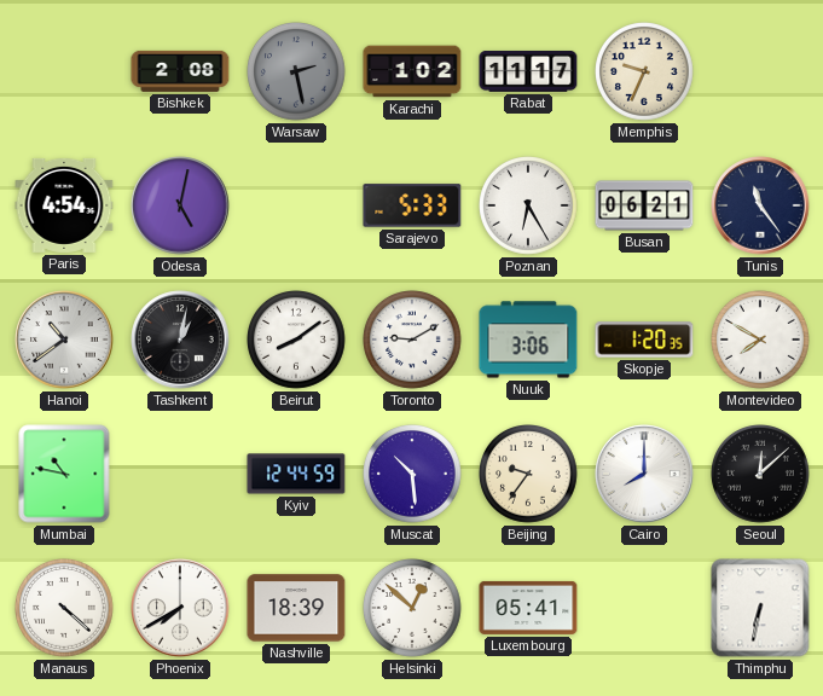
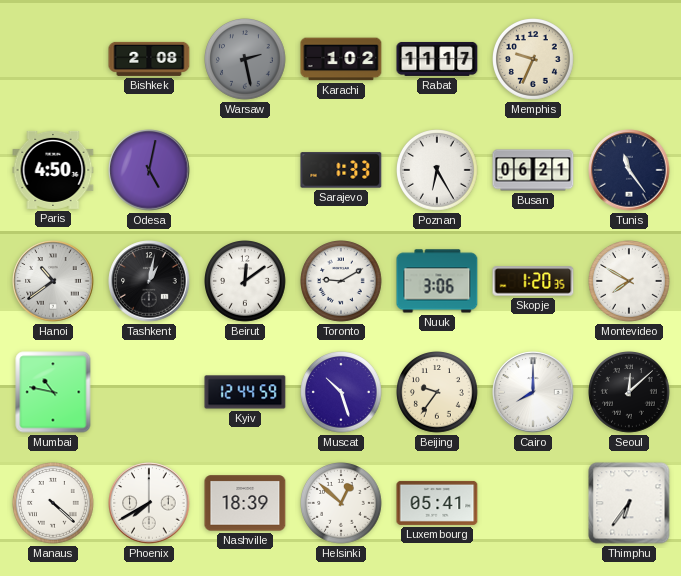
Paris: 4:54 -> 4:50
Sarajevo: 5:33 -> 1:33
Beirut: 8:09 -> 12:09
Muscat: 10:29 -> 10:27
Thimphu: 6:32 -> 6:36
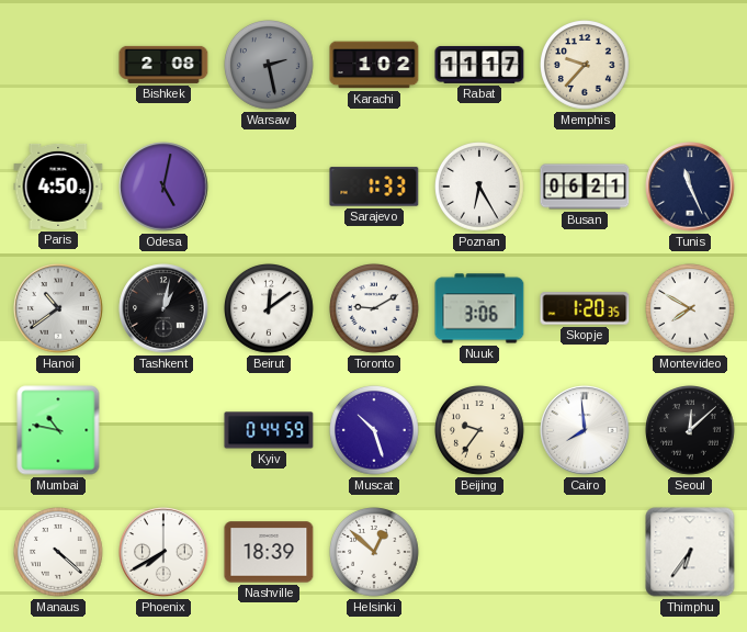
Memphis: 9:34 -> 9:37
Tunis: 11:24 -> 11:26
Kyiv: 12:44 -> 0:44
Cairo: 8:00 -> 7:59
Luxembourg: 05:41 -> none
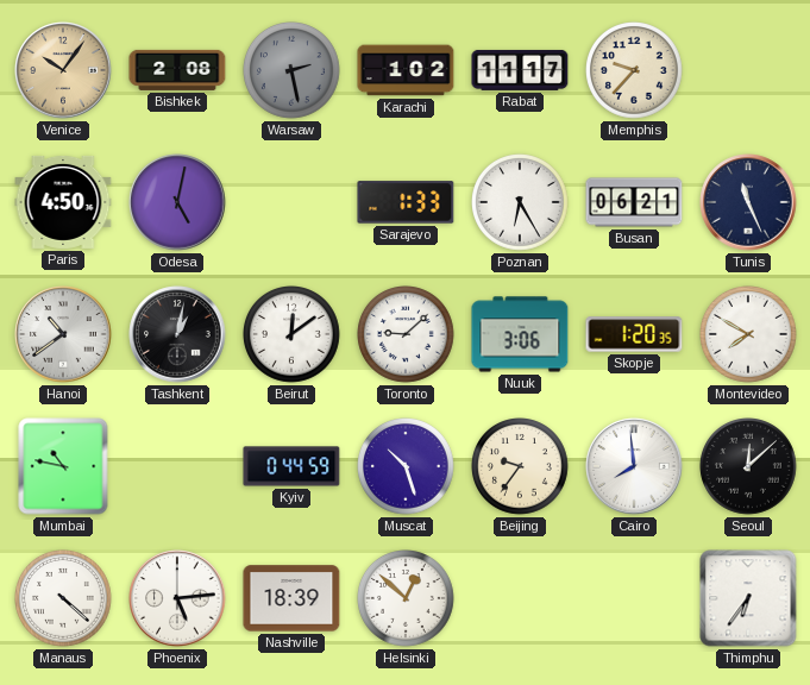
Venice: none -> 10:06
Toronto: 9:10 -> 9:08
Phoenix: 7:40 -> 5:14
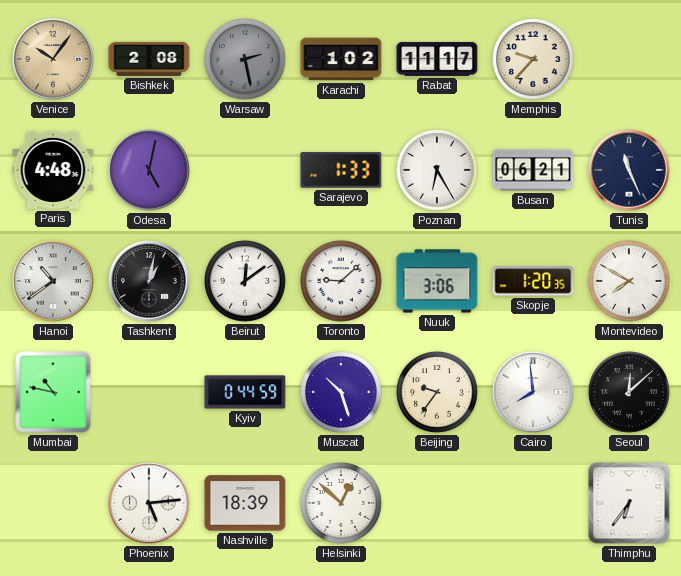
Paris: 4:50 -> 4:48
Manaus: 4:22 -> none
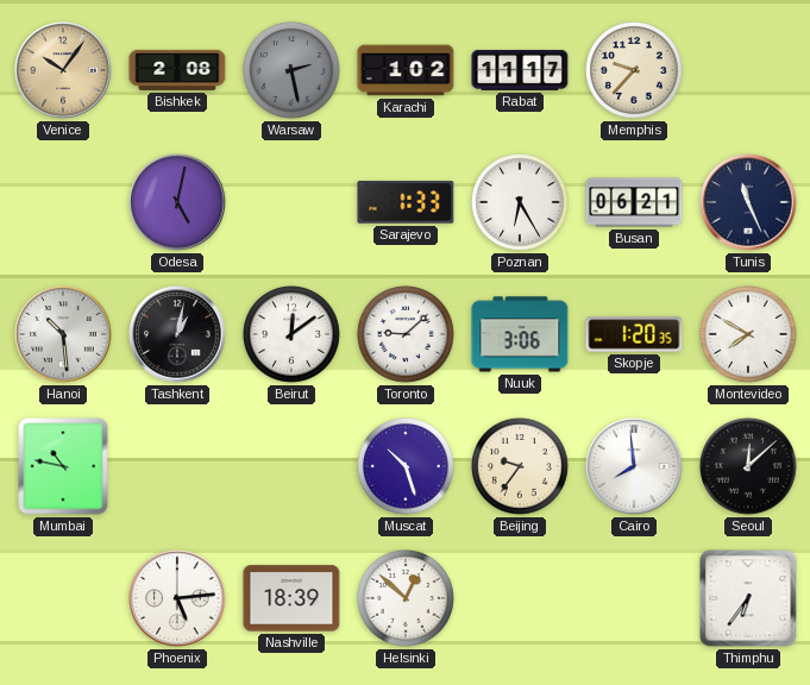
Paris: 4:48 -> none
Hanoi: 10:39 -> 10:29
Kyiv: 0:44 -> none
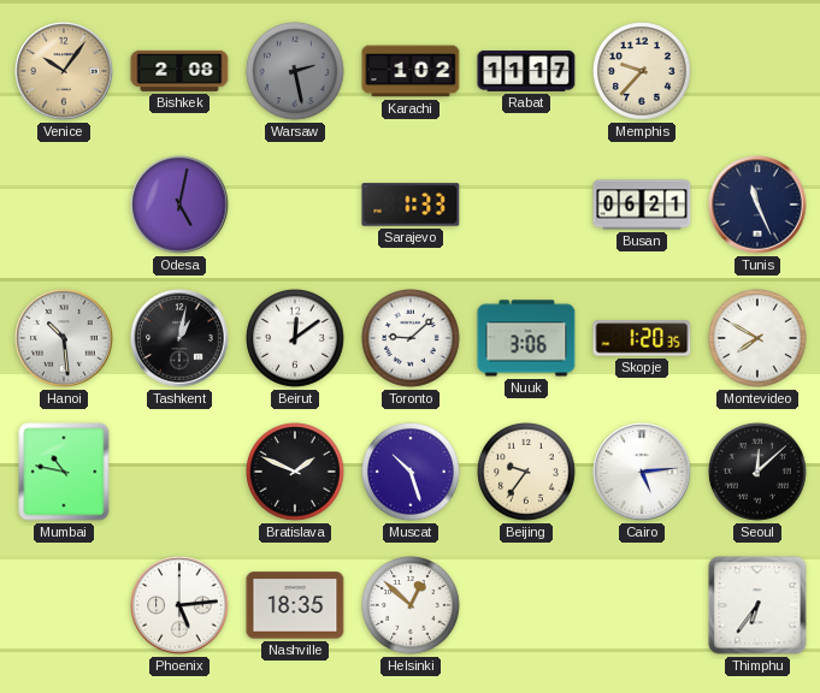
Poznan: 6:25 -> none
Bratislava: none -> 1:49
Cairo: 7:59 -> 5:14
Nashville: 18:39 -> 18:35
